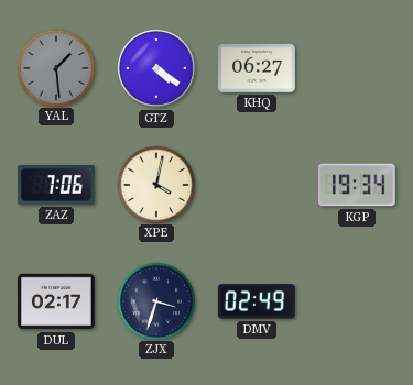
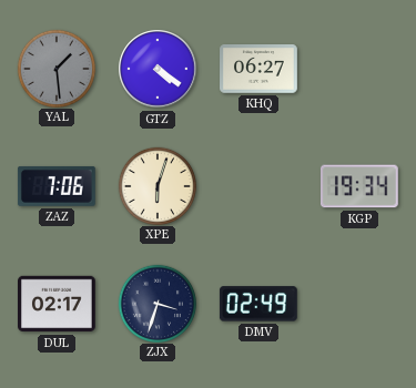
XPE: 4:02 -> 6:03
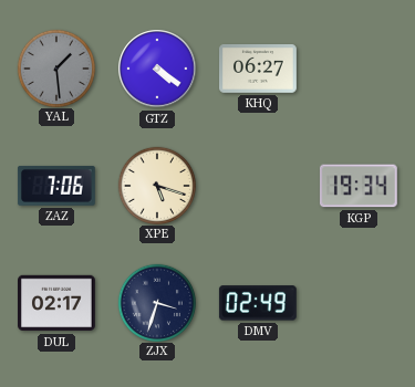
XPE: 6:03 -> 5:18
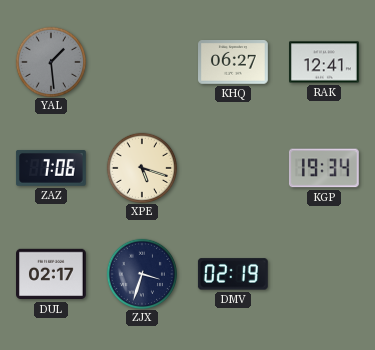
GTZ: 4:21 -> none
RAK: none -> 12:41
DMV: 02:49 -> 02:19
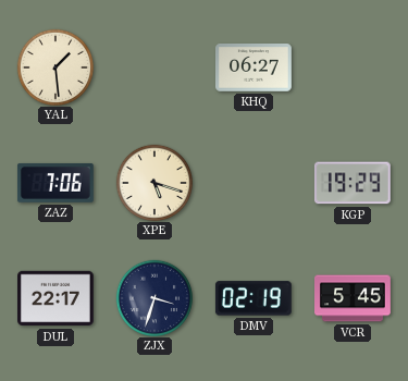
YAL dial: grey -> cream
RAK: 12:41 -> none
KGP: 19:34 -> 19:29
DUL: 02:17 -> 22:17
VCR: none -> 5:45
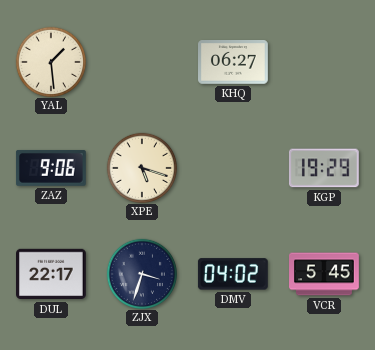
ZAZ: 7:06 -> 9:06
DMV: 02:19 -> 04:02
